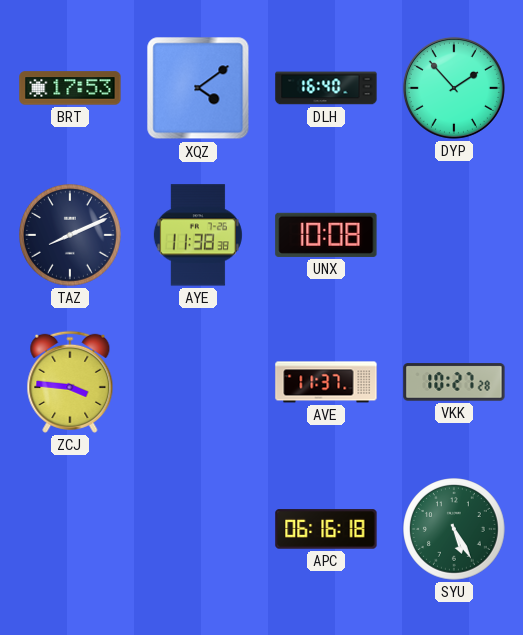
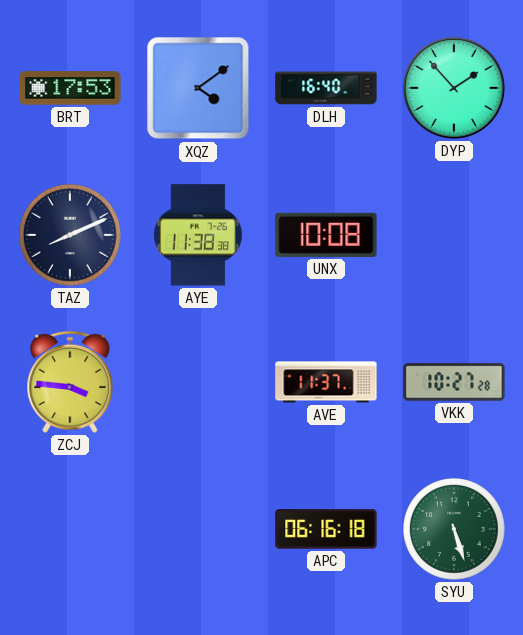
SYU: 5:25 -> 5:27
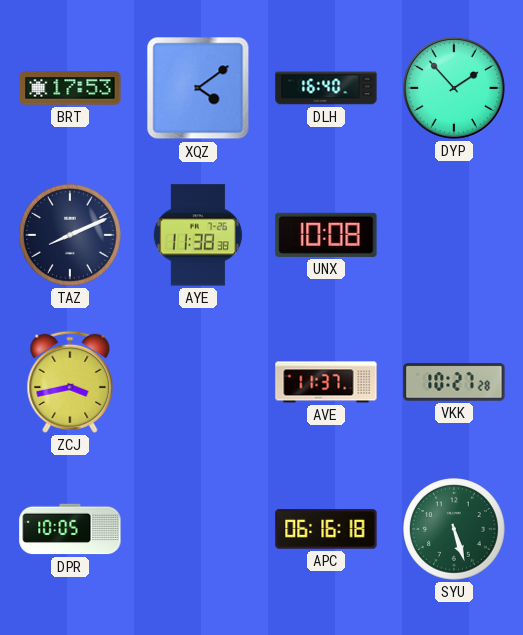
ZCJ: 3:46 -> 3:43
DPR: none -> 10:05
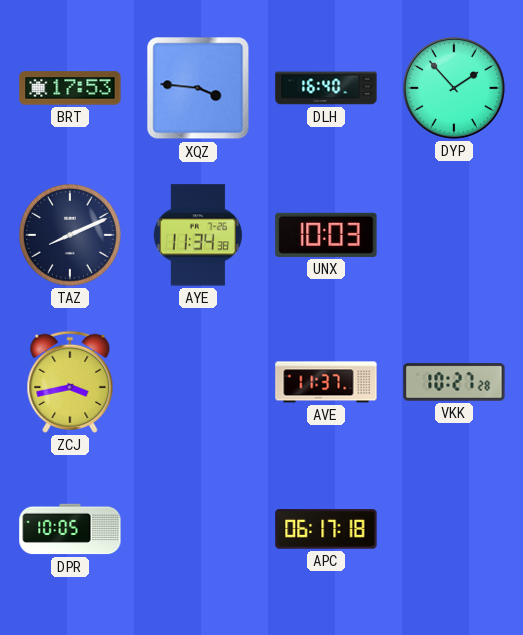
XQZ: 4:09 -> 3:46
AYE: 11:38 -> 11:34
UNX: 10:08 -> 10:03
APC: 06:16 -> 06:17
SYU: 5:27 -> none
